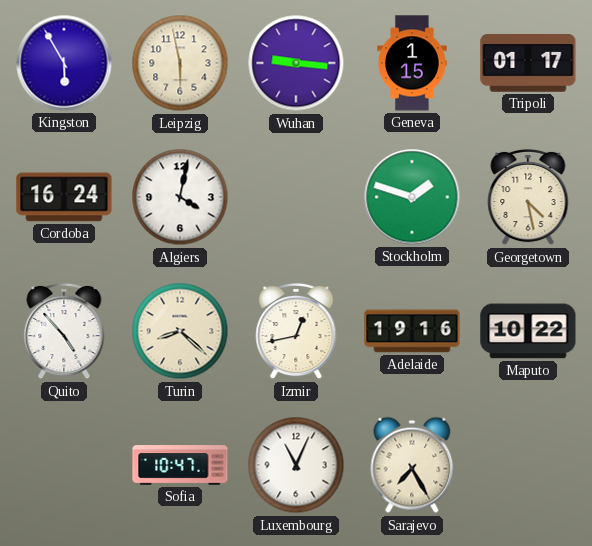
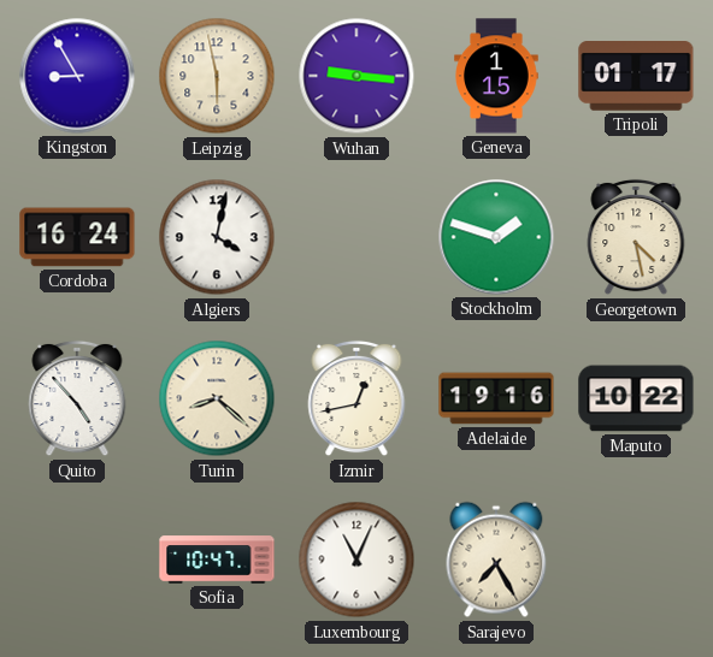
Kingston: 5:55 -> 8:55
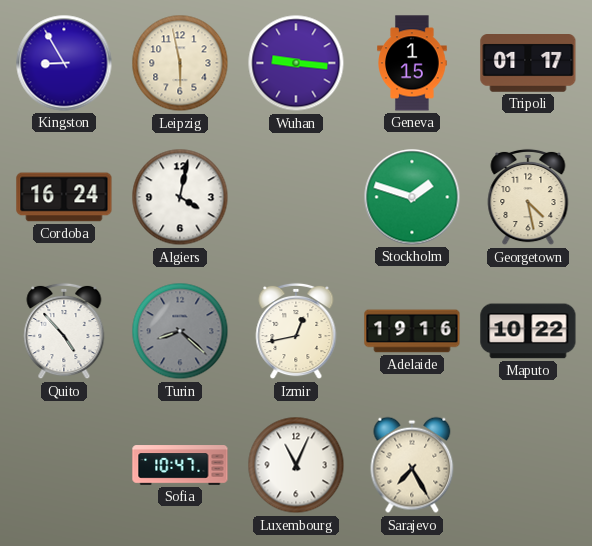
Turin dial: cream -> grey
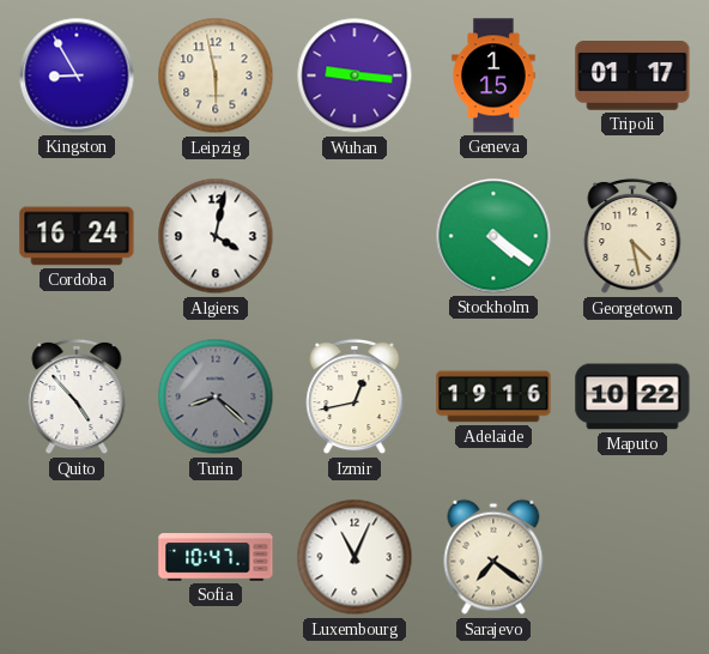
Stockholm: 1:48 -> 4:21
Sarajevo: 7:25 -> 7:21
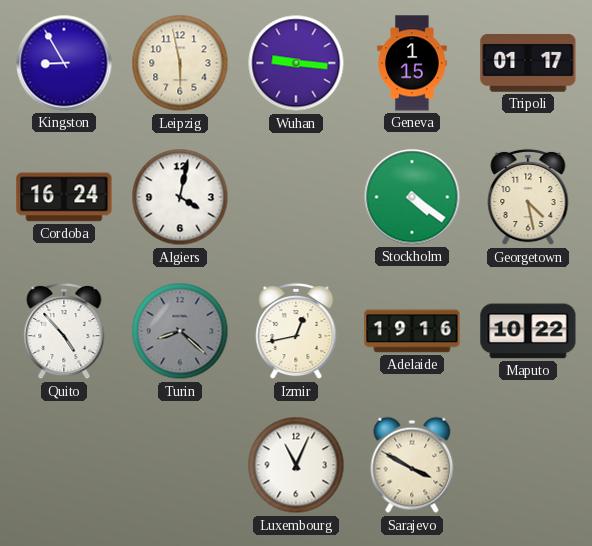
Sofia: 10:47 -> none
Sarajevo: 7:21 -> 3:50
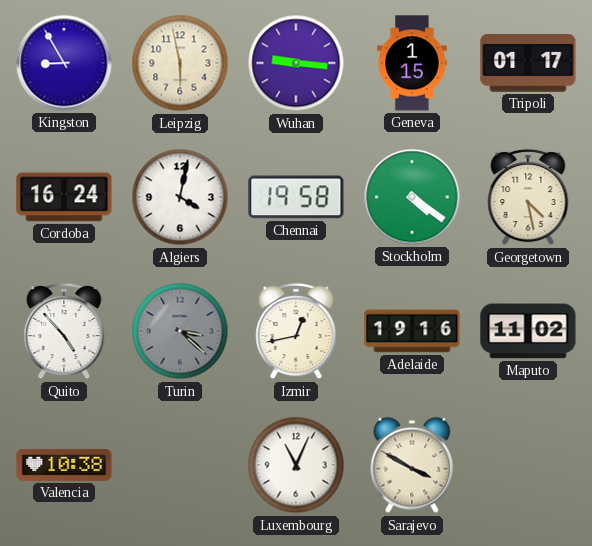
Chennai: none -> 19:58
Turin: 8:22 -> 3:22
Maputo: 10:22 -> 11:02
Valencia: none -> 10:38
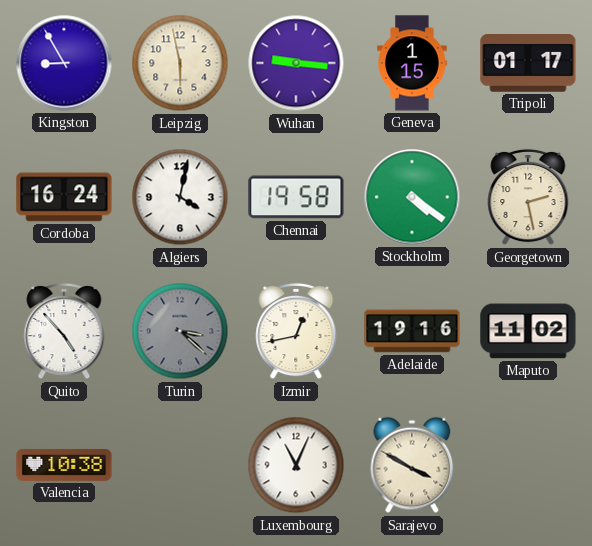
Georgetown: 4:28 -> 2:28
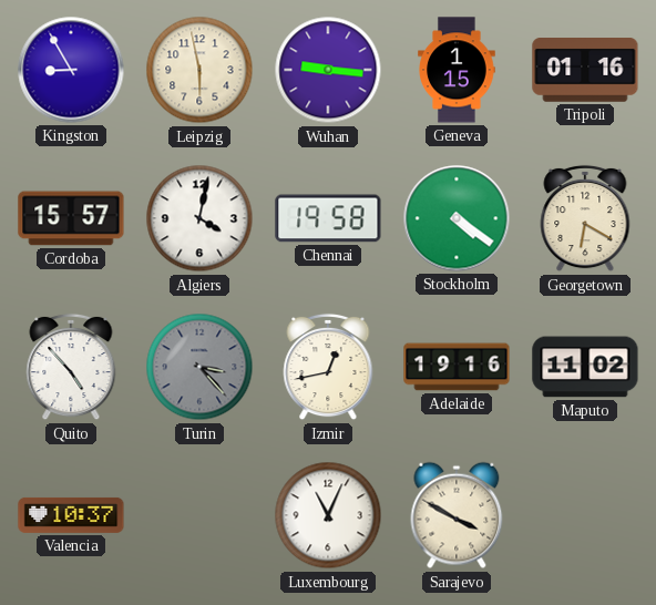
Tripoli: 01:17 -> 01:16
Cordoba: 16:24 -> 15:57
Georgetown: 2:28 -> 6:20
Turin: 3:22 -> 3:23
Valencia: 10:38 -> 10:37
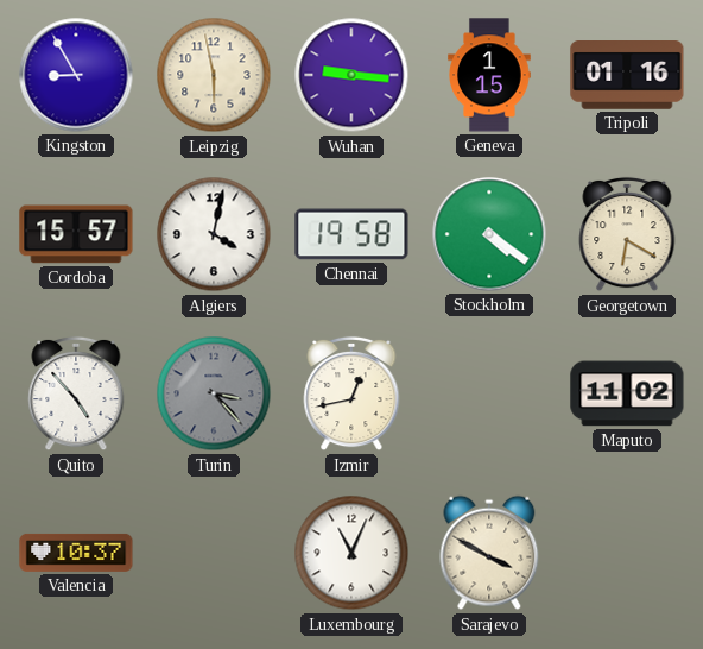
Adelaide: 19:16 -> none
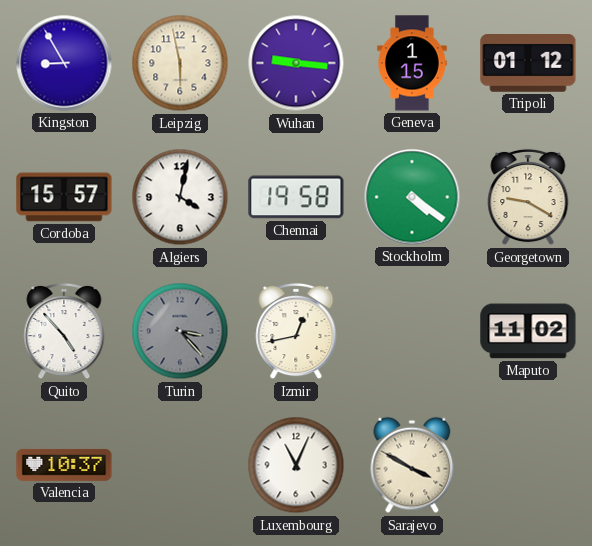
Tripoli: 01:16 -> 01:12
Georgetown: 6:20 -> 9:20
